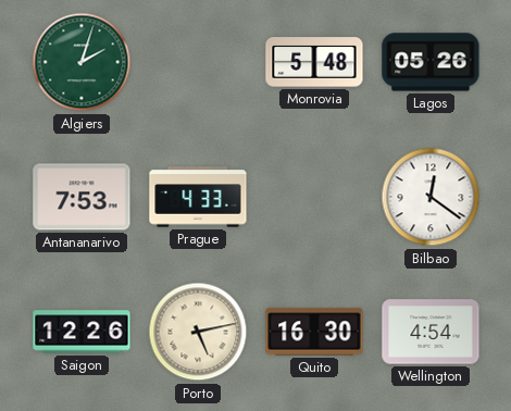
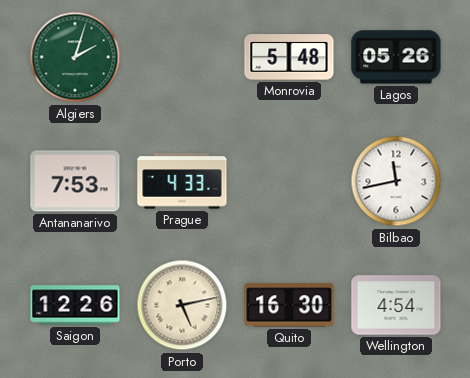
Bilbao: 12:21 -> 11:43
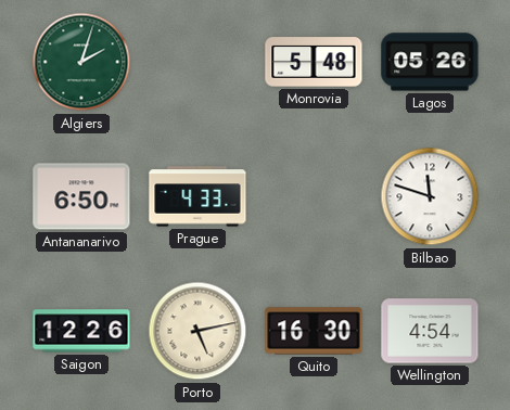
Antananarivo: 7:53 -> 6:50
Bilbao: 11:43 -> 11:48
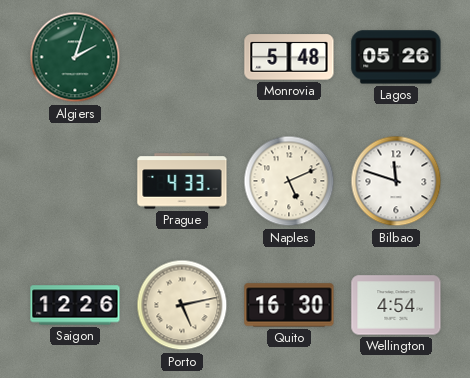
Antananarivo: 6:50 -> none
Naples: none -> 5:11
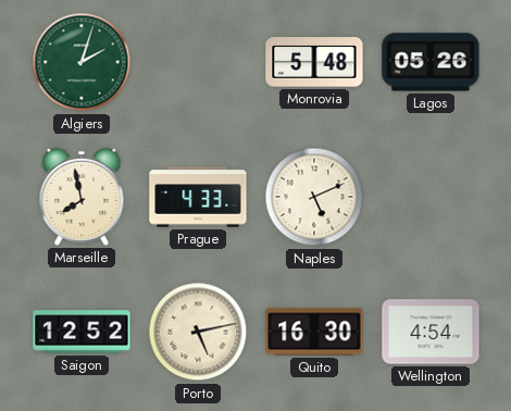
Marseille: none -> 7:58
Bilbao: 11:48 -> none
Saigon: 12:26 -> 12:52
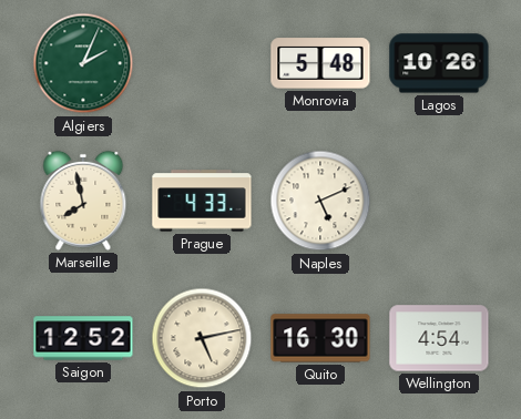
Algiers: 2:03 -> 2:04
Lagos: 05:26 -> 10:26
